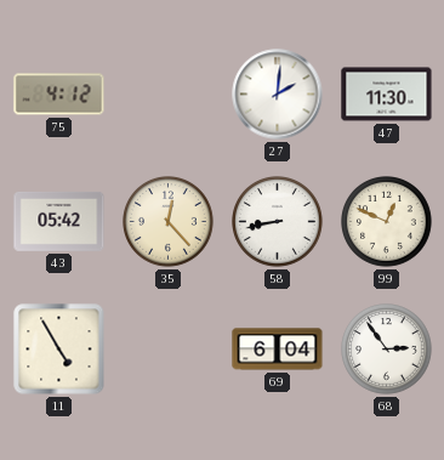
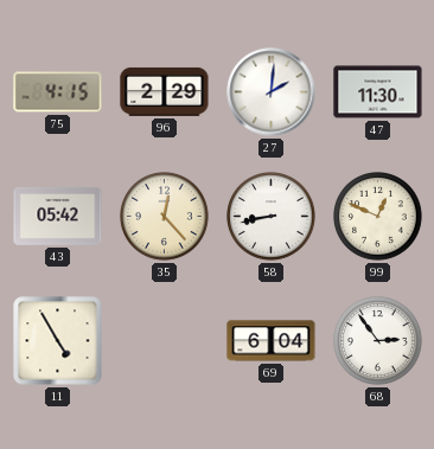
75: 4:12 -> 4:15
96: none -> 2:29
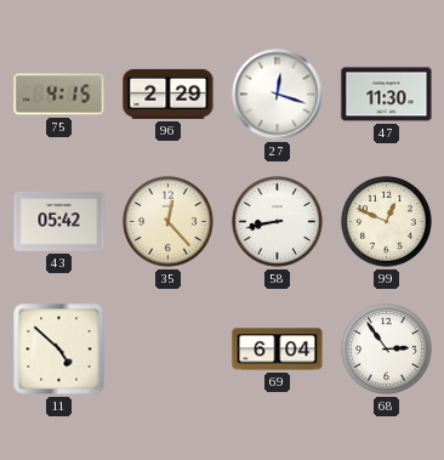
27: 2:01 -> 12:18
11: 4:55 -> 4:52
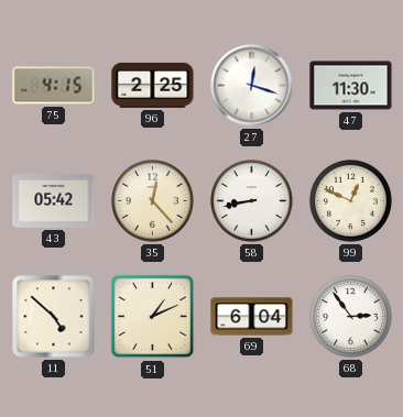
96: 2:29 -> 2:25
51: none -> 1:11
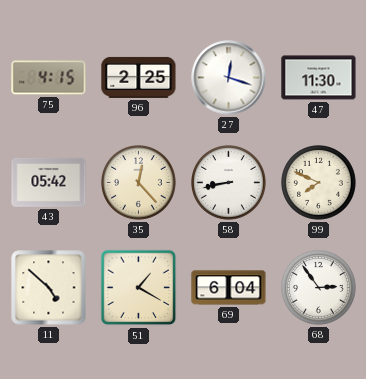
99: 12:49 -> 7:49
51: 1:11 -> 1:20
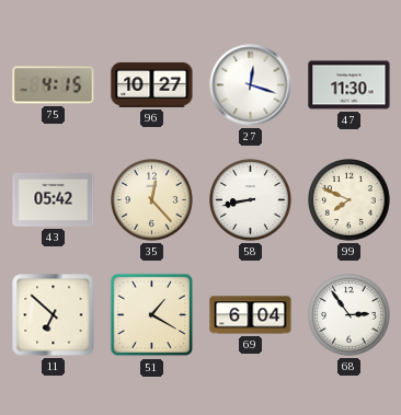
96: 2:25 -> 10:27
11: 4:52 -> 6:52
